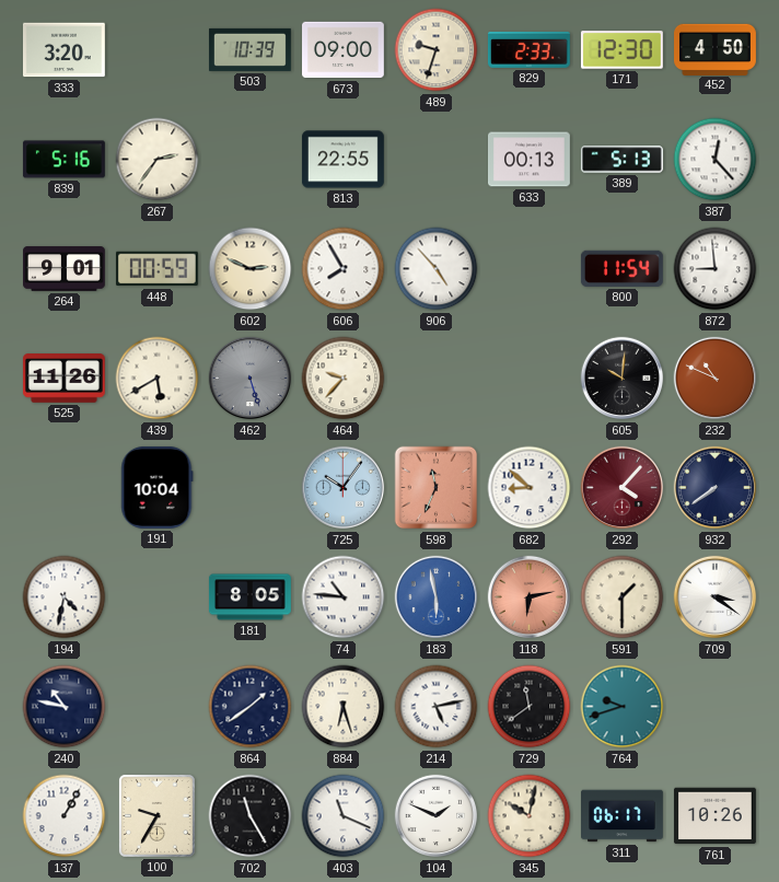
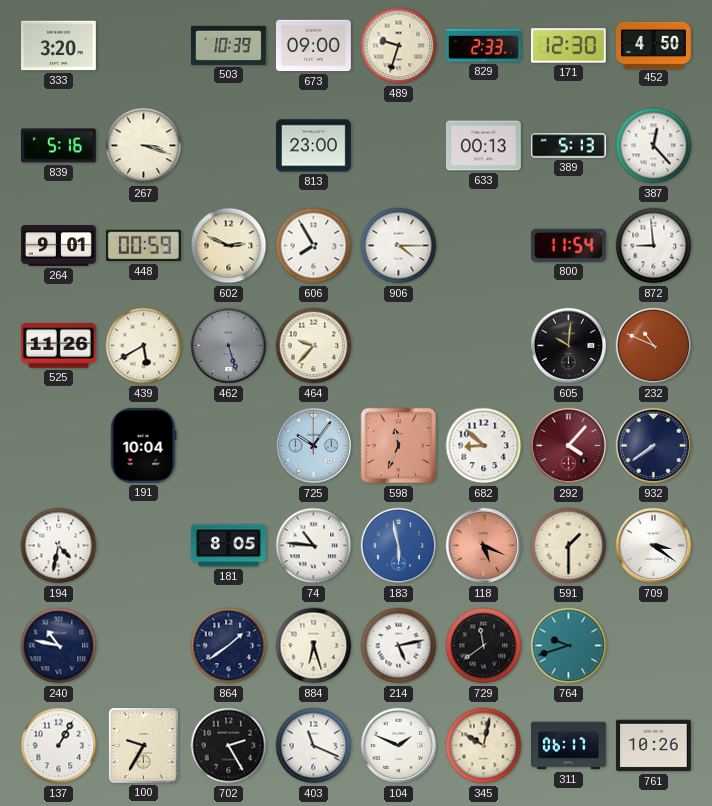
267: 2:36 -> 3:18
813: 22:55 -> 23:00
906: 4:53 -> 4:15
118: 6:13 -> 5:19
702: 11:25 -> 2:25
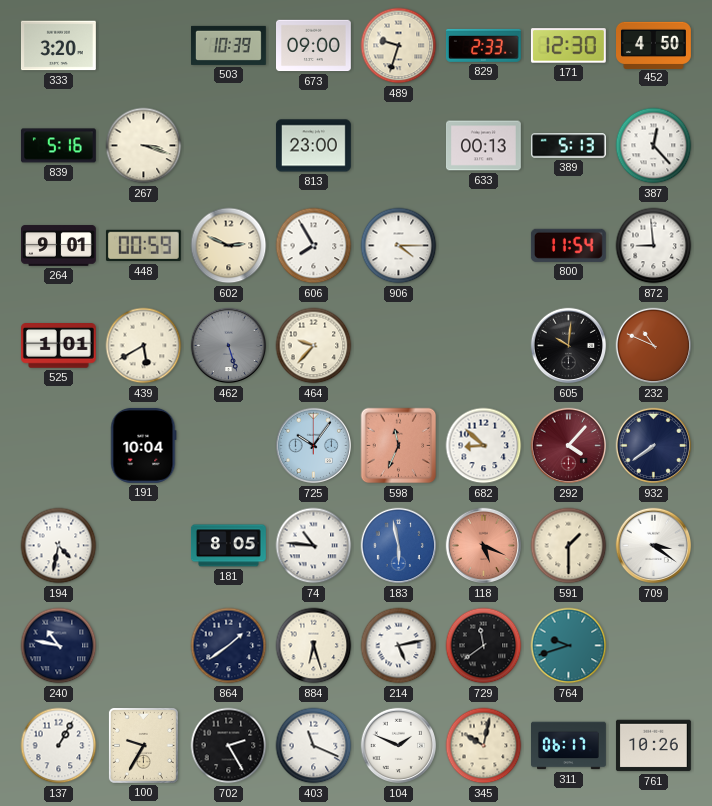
525: 11:26 -> 1:01
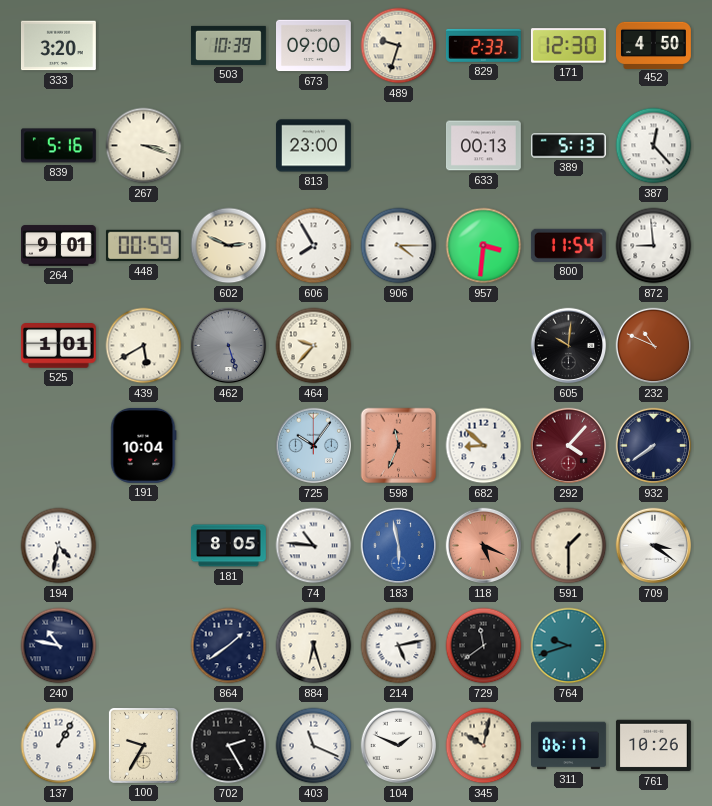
957: none -> 3:31
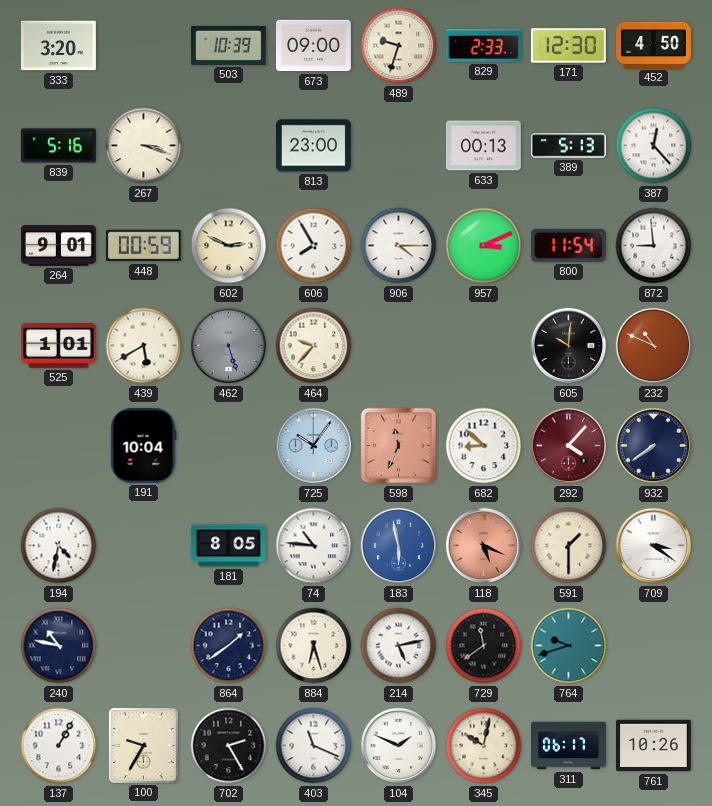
957: 3:31 -> 3:11
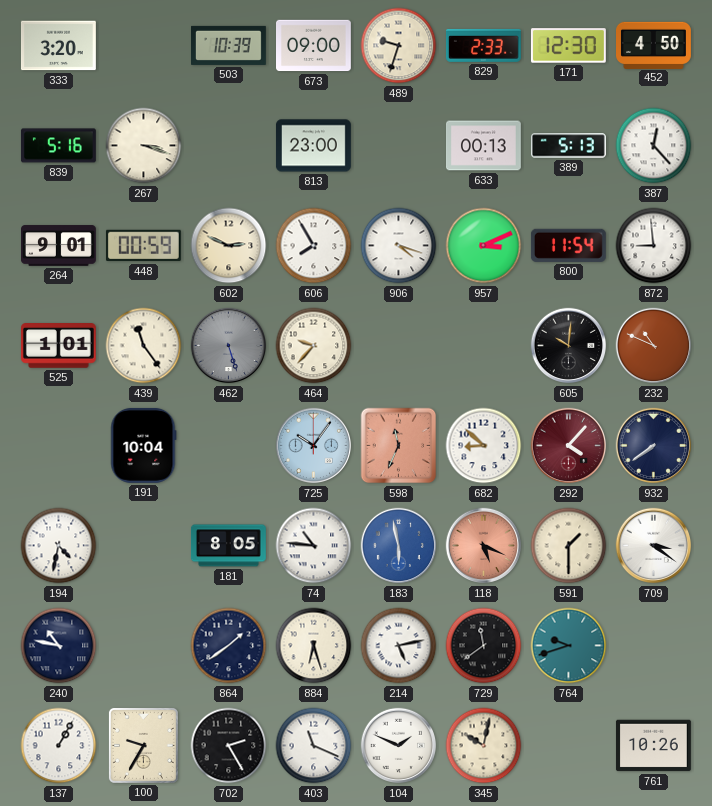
906: 4:15 -> 4:18
439: 5:40 -> 11:24
311: 06:17 -> none
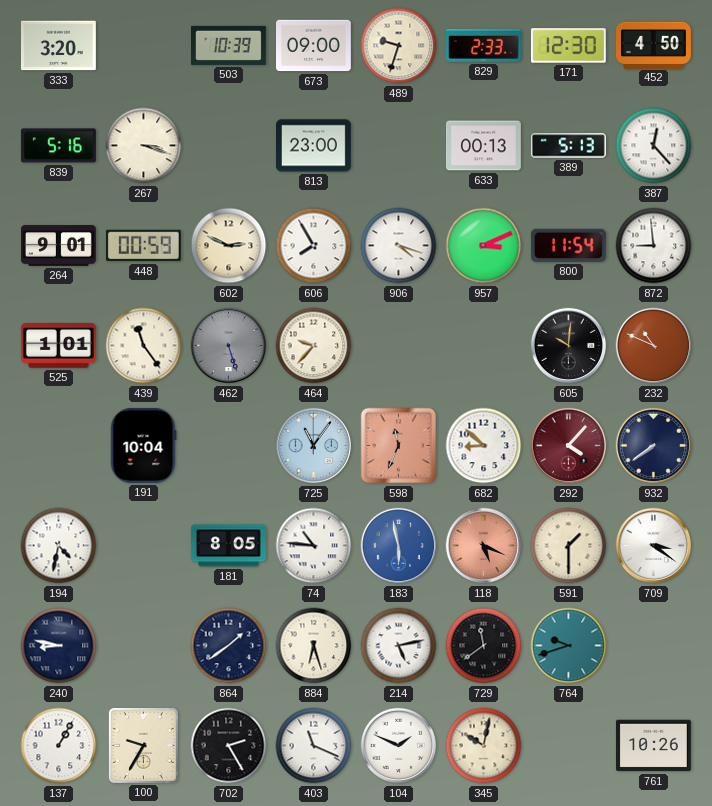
725: 10:06 -> 11:06
240: 10:47 -> 8:47
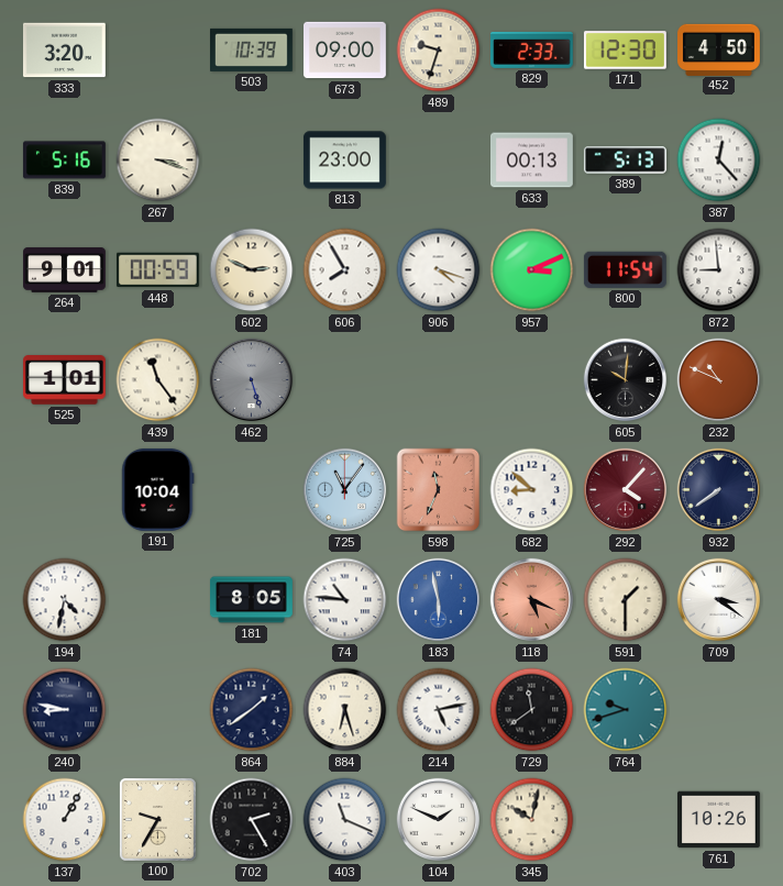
464: 9:37 -> none
